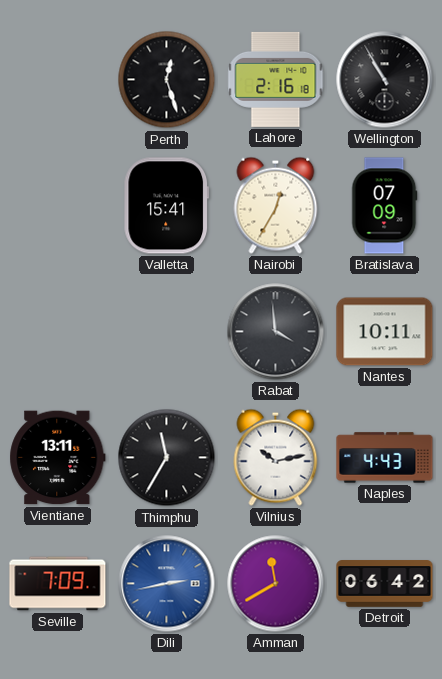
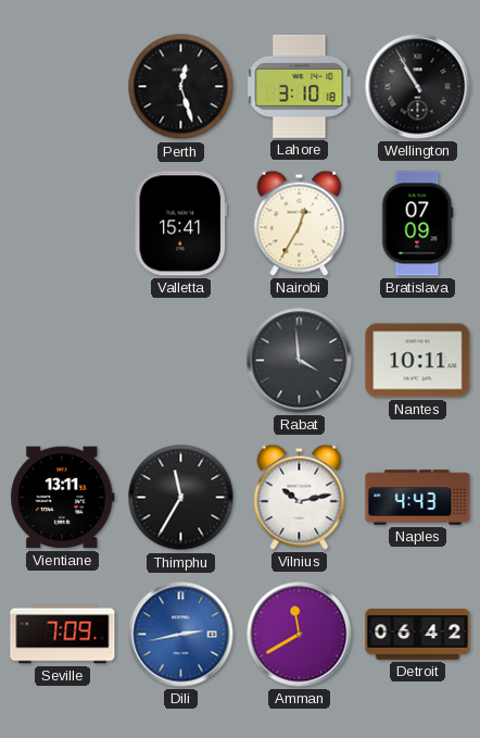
Lahore: 2:16 -> 3:10
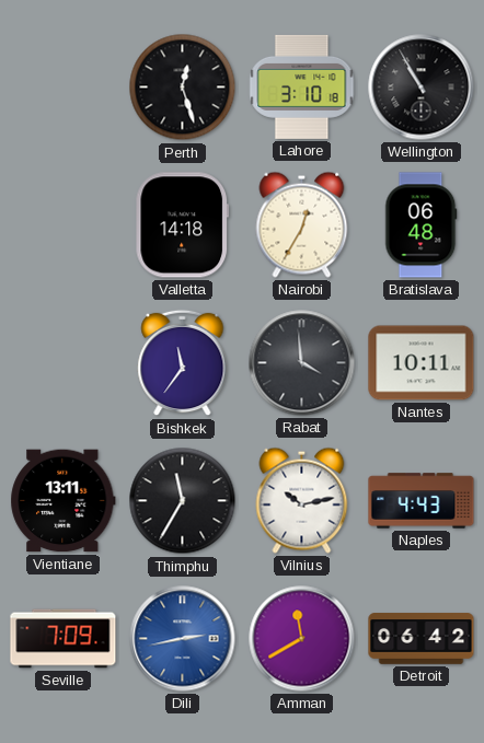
Valletta: 15:41 -> 14:18
Bratislava: 07:09 -> 06:48
Bishkek: none -> 11:36
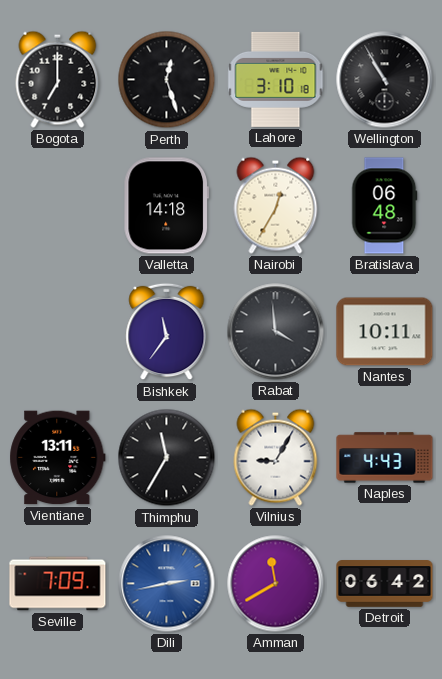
Bogota: none -> 7:00
Vilnius: 10:13 -> 9:05
